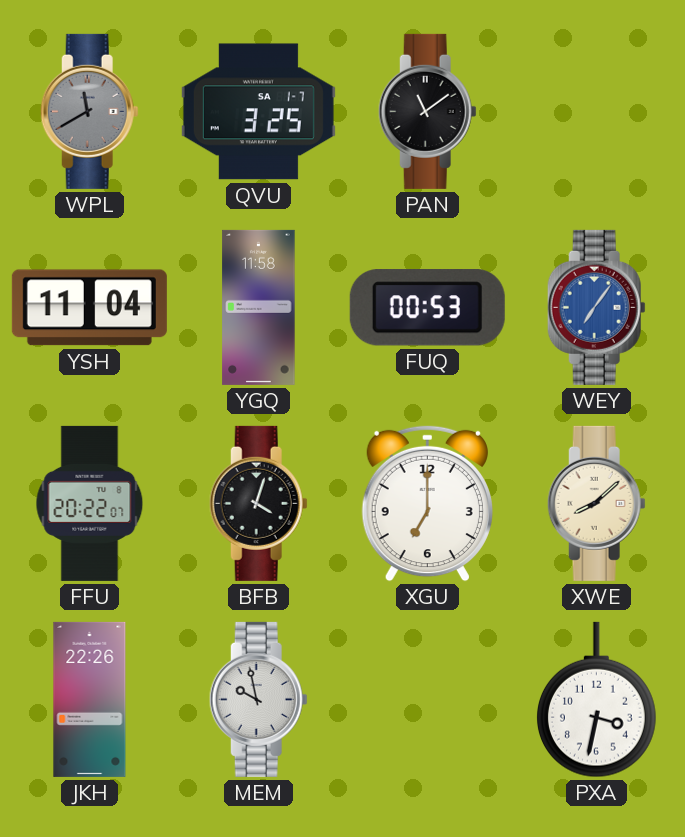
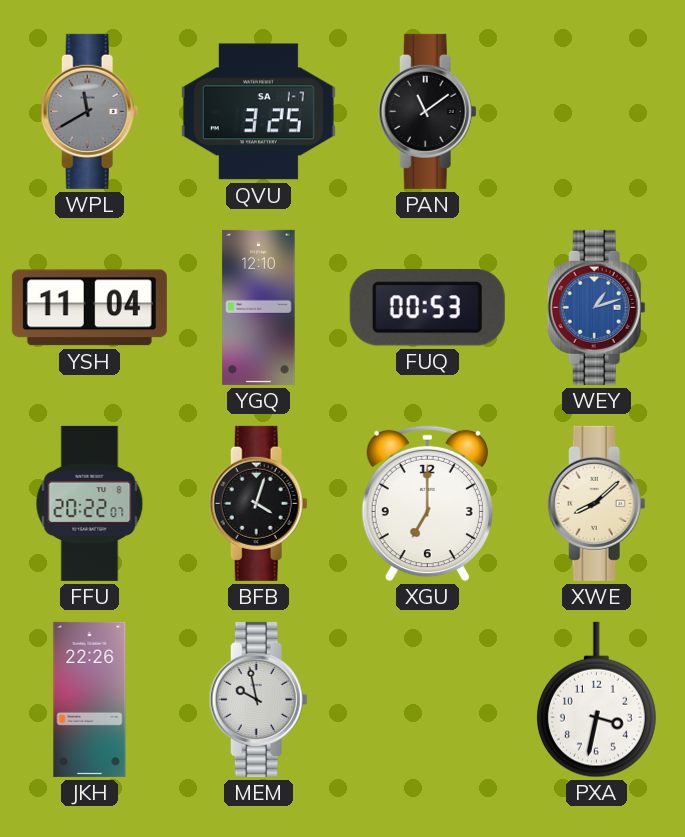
YGQ: 11:58 -> 12:10
WEY: 7:06 -> 1:12
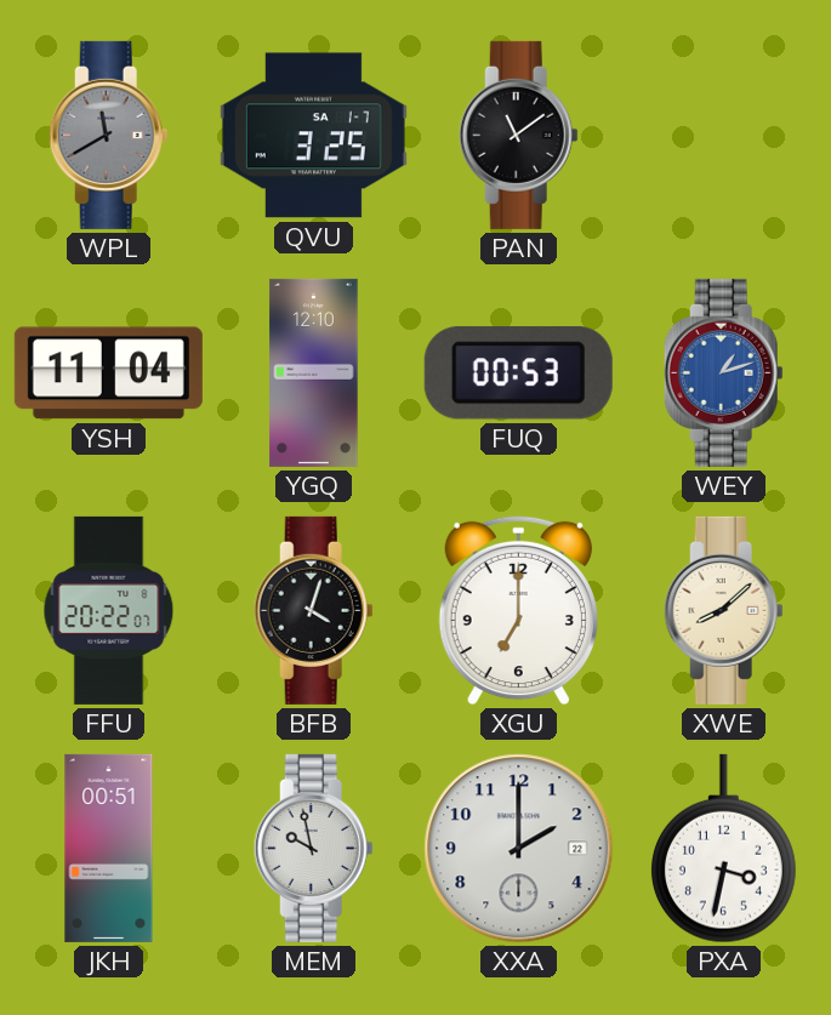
JKH: 22:26 -> 00:51
XXA: none -> 2:00
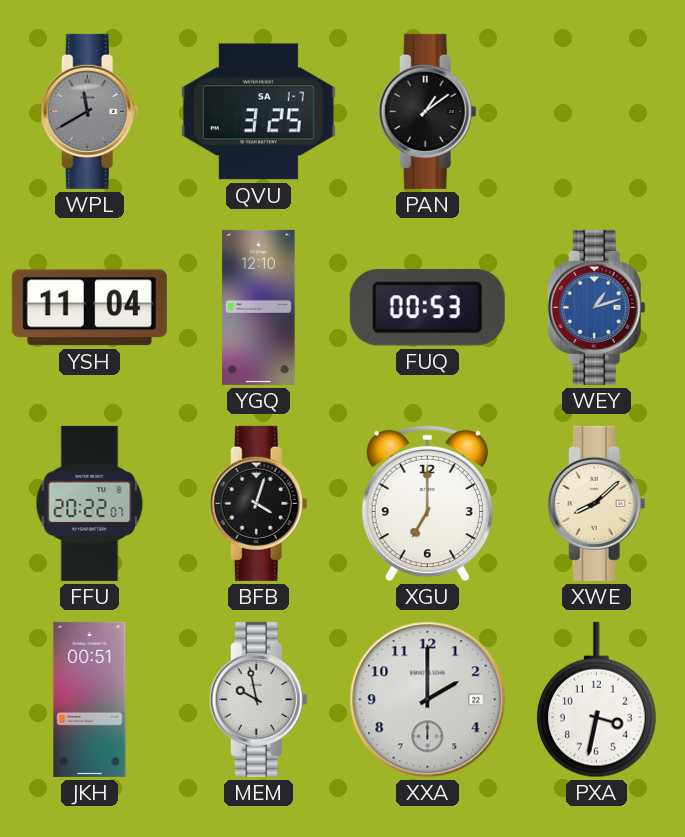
PAN: 11:09 -> 1:09
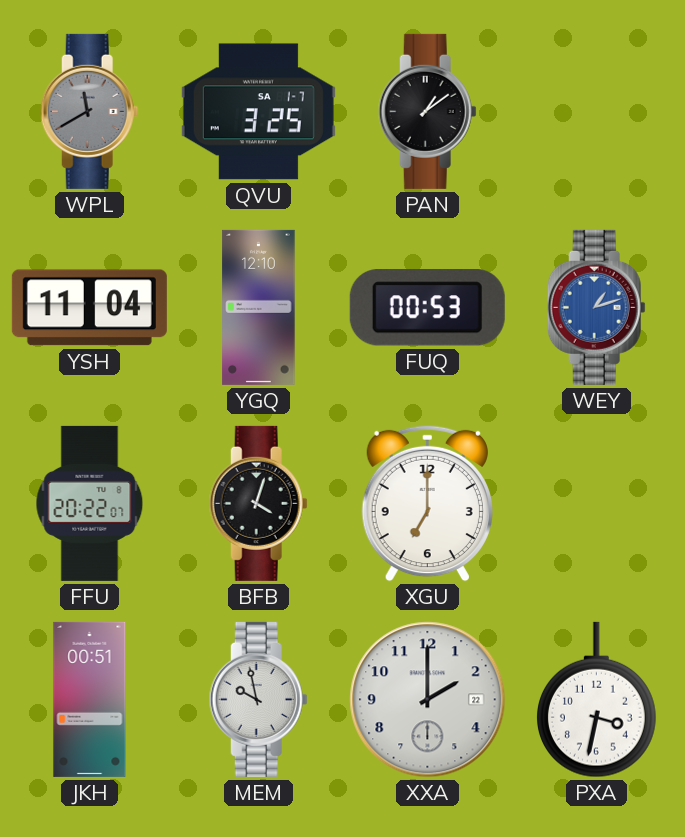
XWE: 8:08 -> none
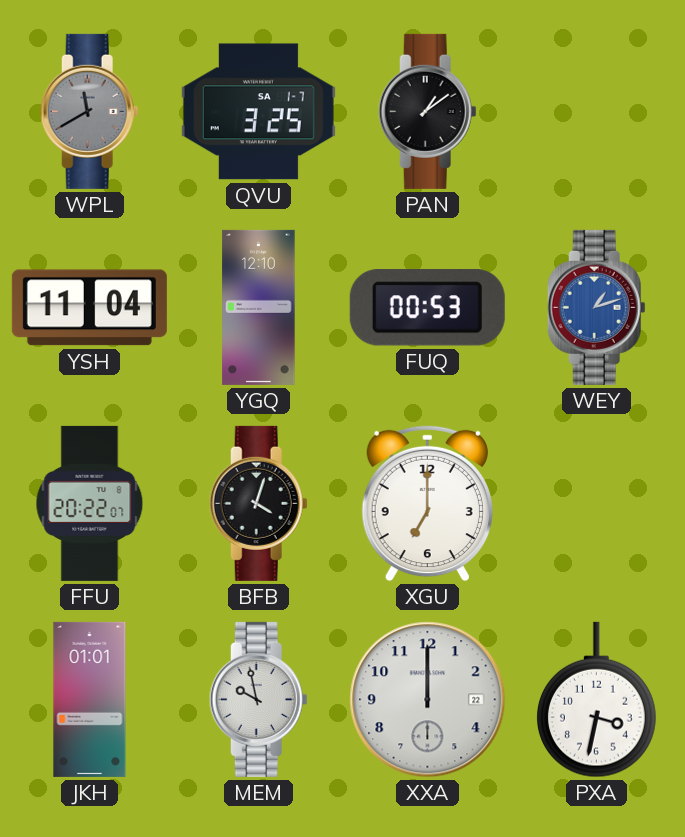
JKH: 00:51 -> 01:01
XXA: 2:00 -> 12:00
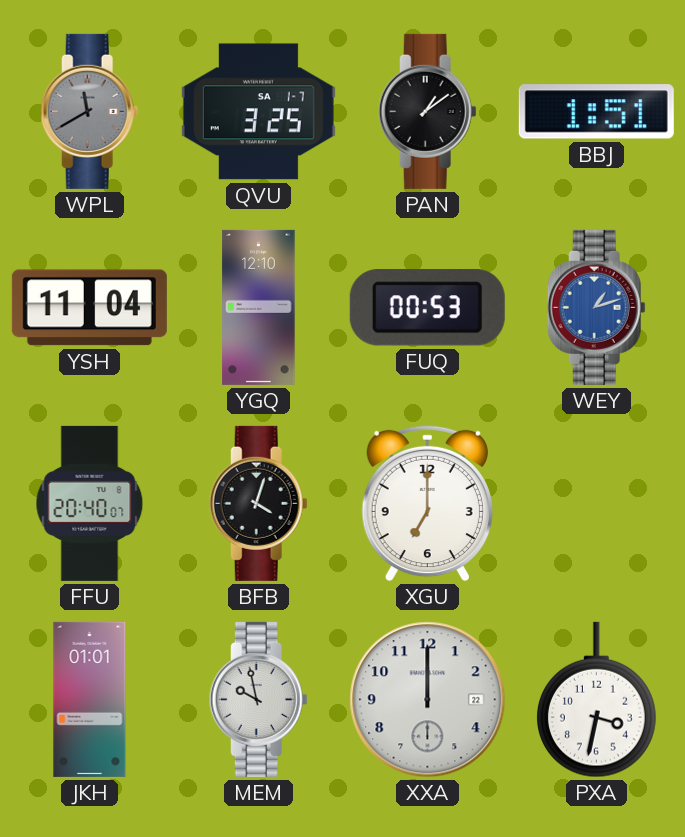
BBJ: none -> 1:51
FFU: 20:22 -> 20:40
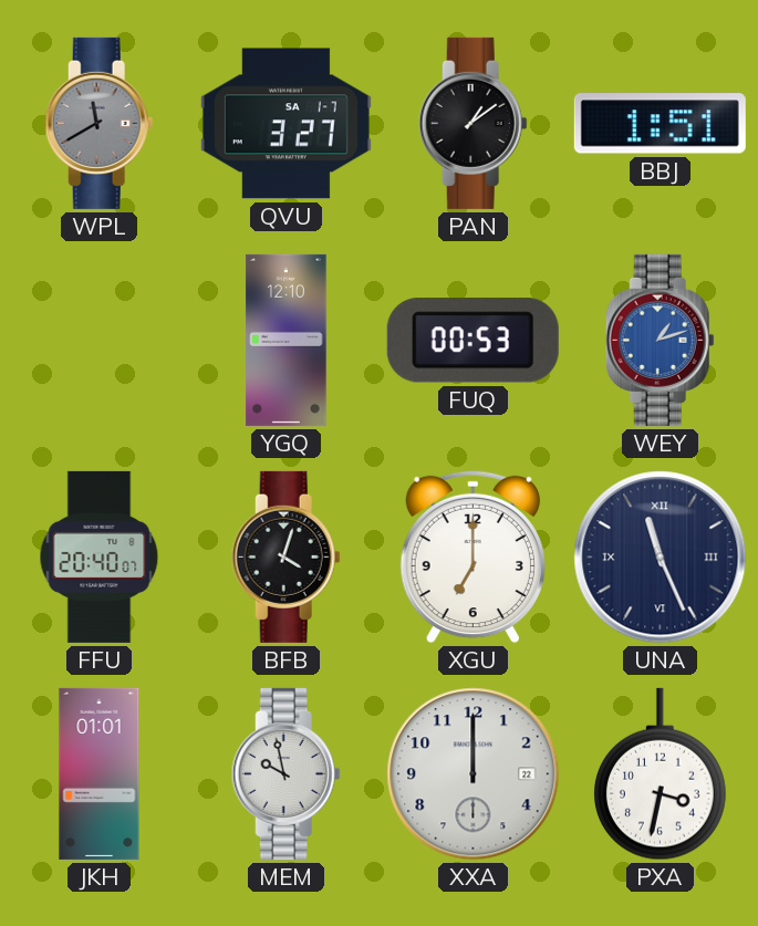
QVU: 3:25 -> 3:27
YSH: 11:04 -> none
UNA: none -> 11:26
